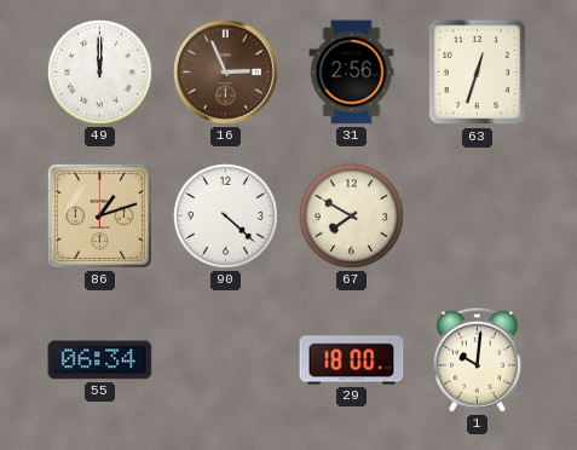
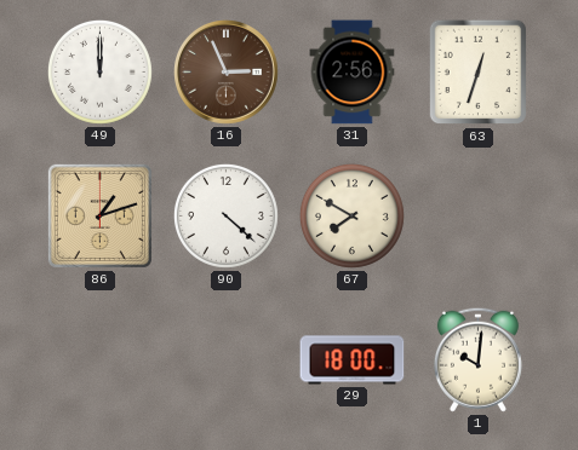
55: 06:34 -> none
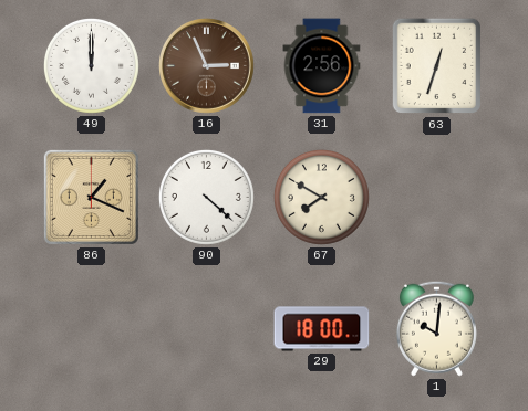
86: 1:12 -> 1:19
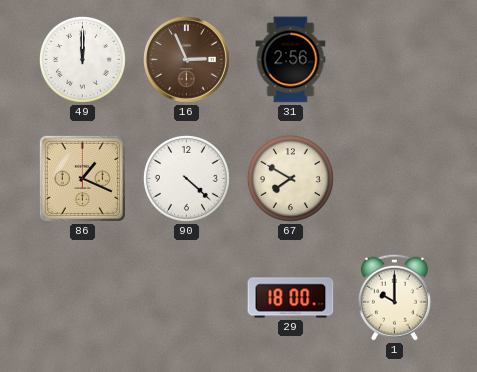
63: 12:33 -> none
1: 10:01 -> 10:00
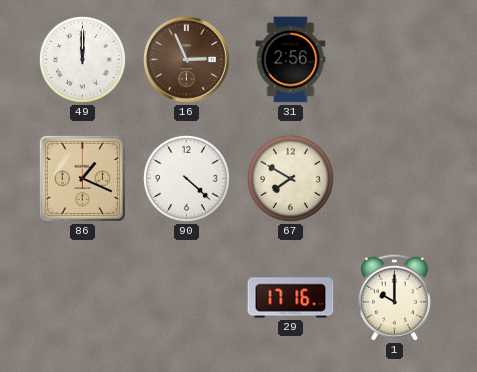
29: 18:00 -> 17:16
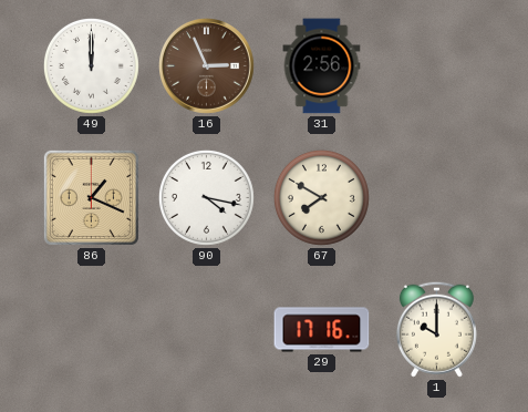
90: 4:22 -> 4:17
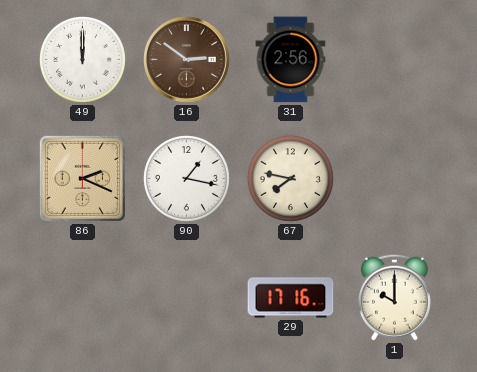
16: 2:56 -> 2:51
86: 1:19 -> 2:19
90: 4:17 -> 1:17
67: 7:50 -> 7:47
